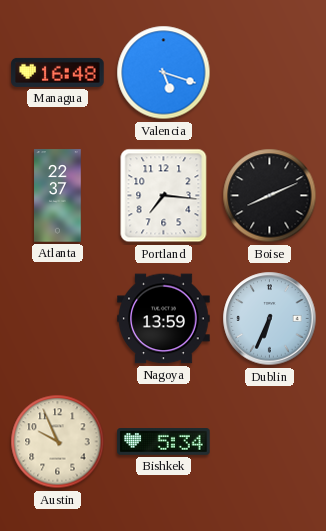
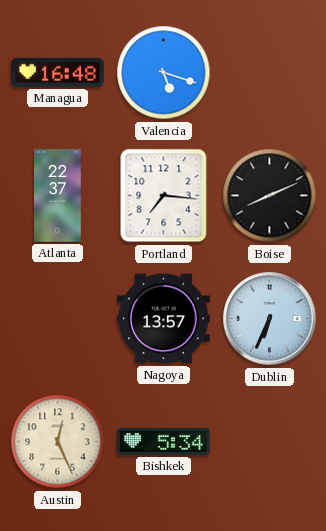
Nagoya: 13:59 -> 13:57
Austin: 9:56 -> 12:26
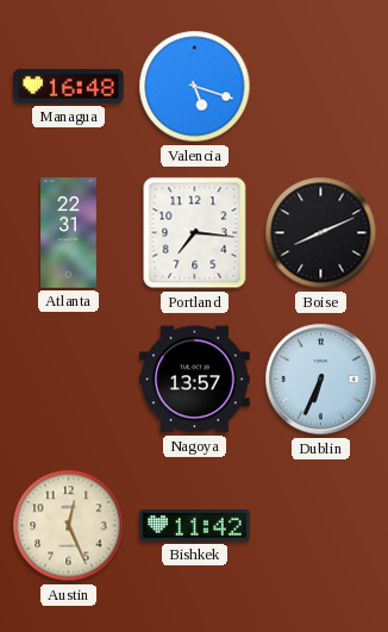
Atlanta: 22:37 -> 22:31
Bishkek: 5:34 -> 11:42
